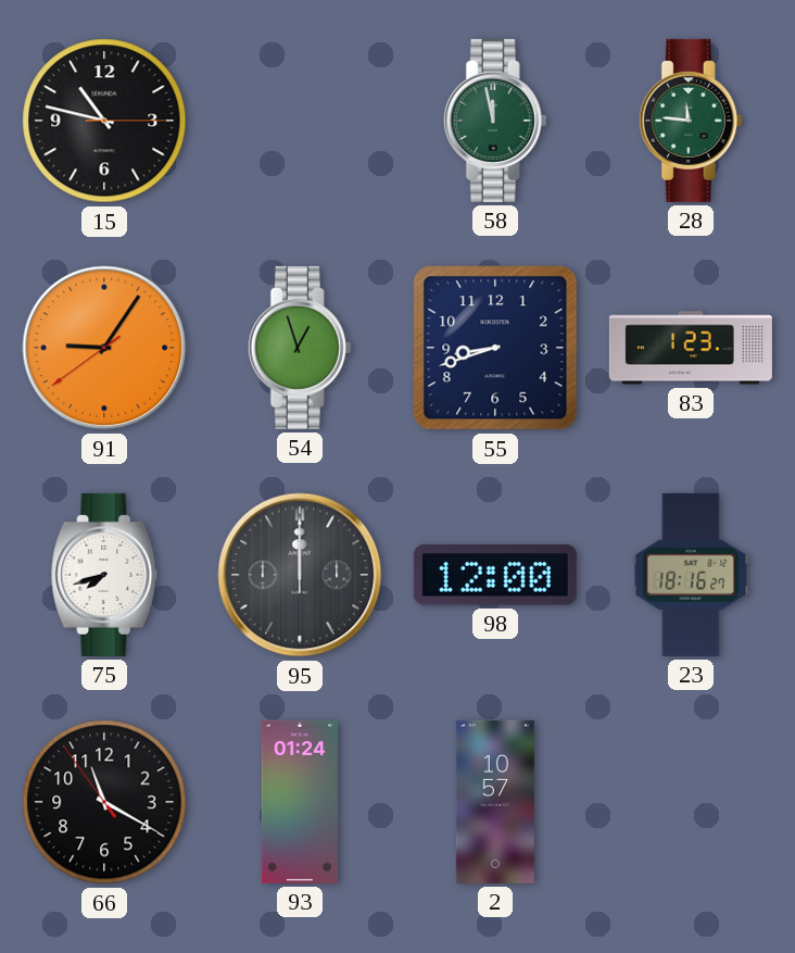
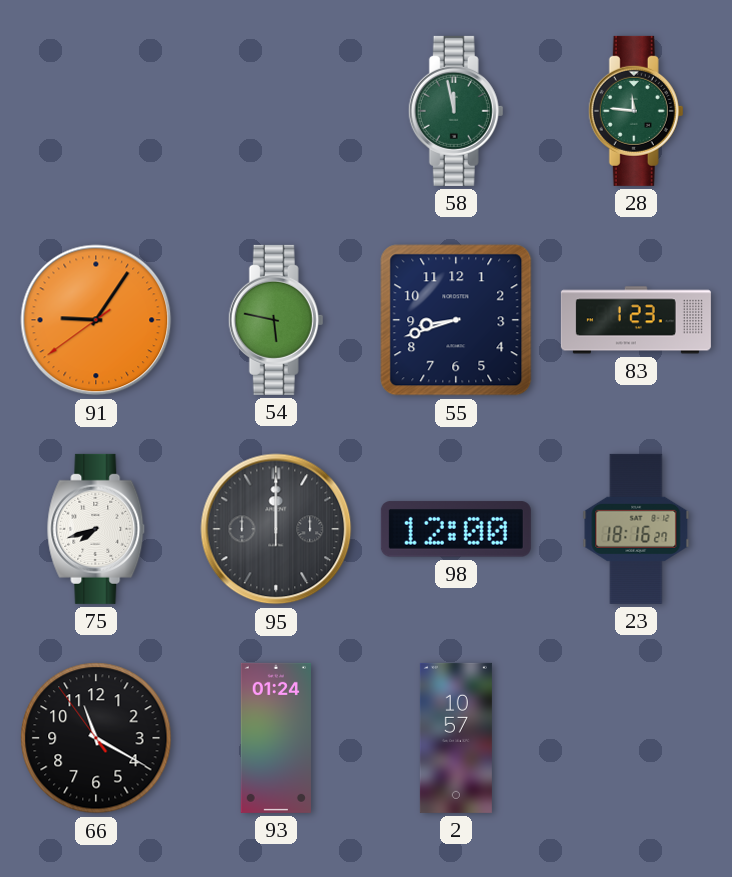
15: 10:47 -> none
54: 12:57 -> 5:47
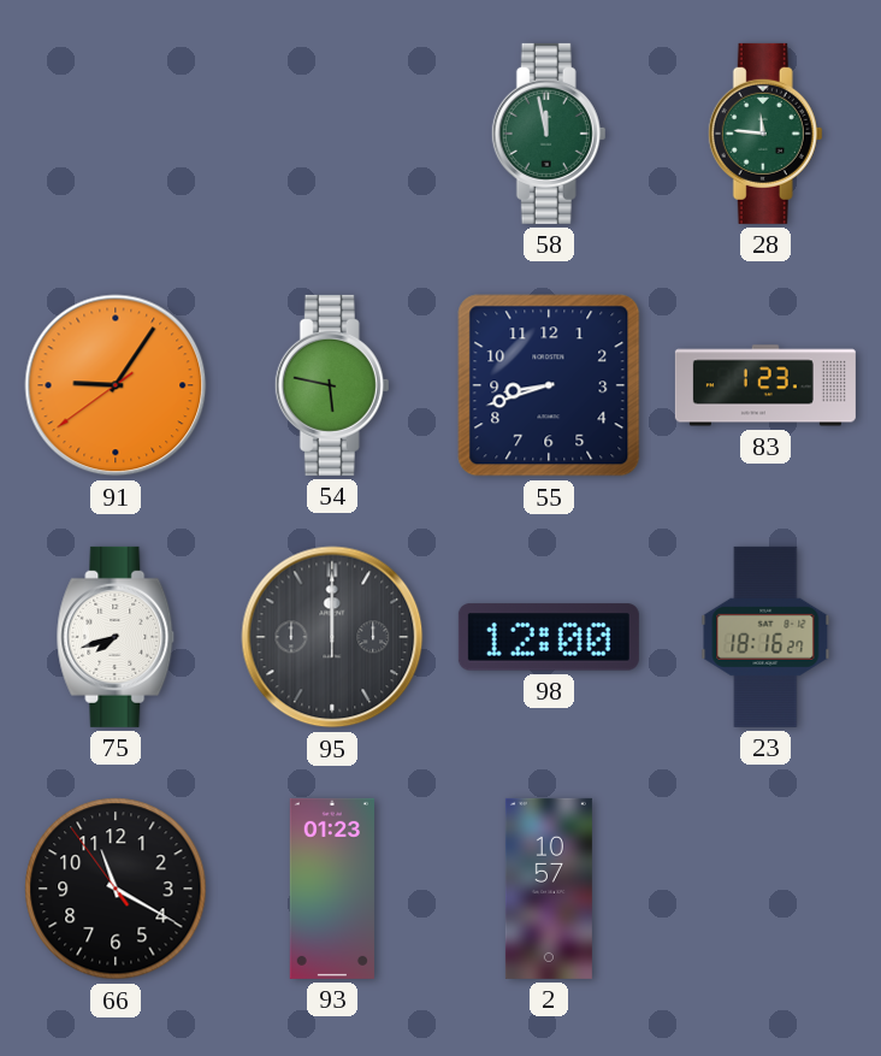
93: 01:24 -> 01:23
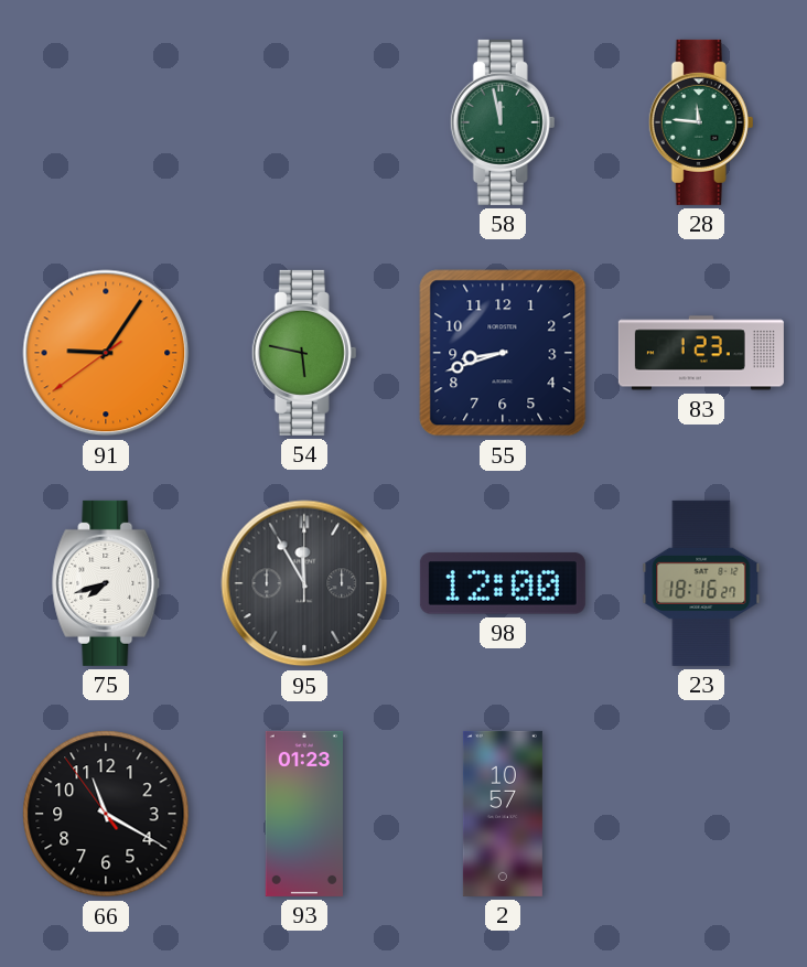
95: 12:00 -> 11:55
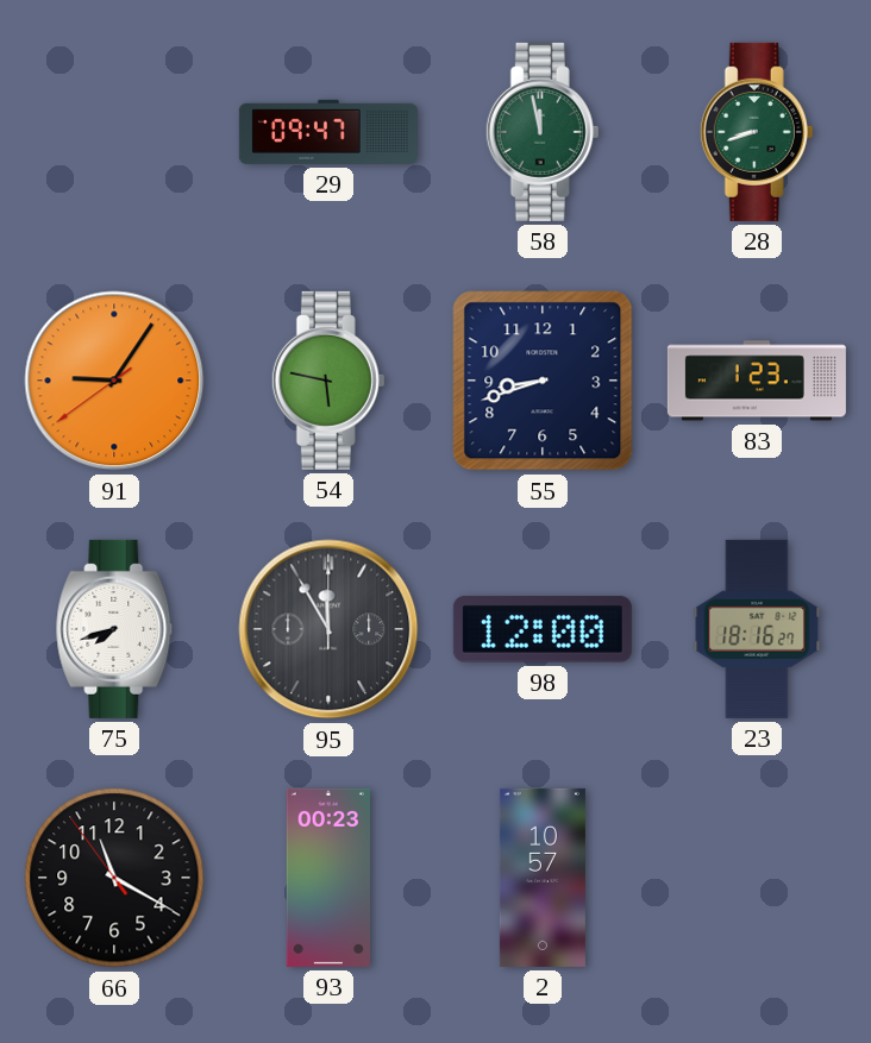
29: none -> 09:47
28: 11:46 -> 8:42
93: 01:23 -> 00:23
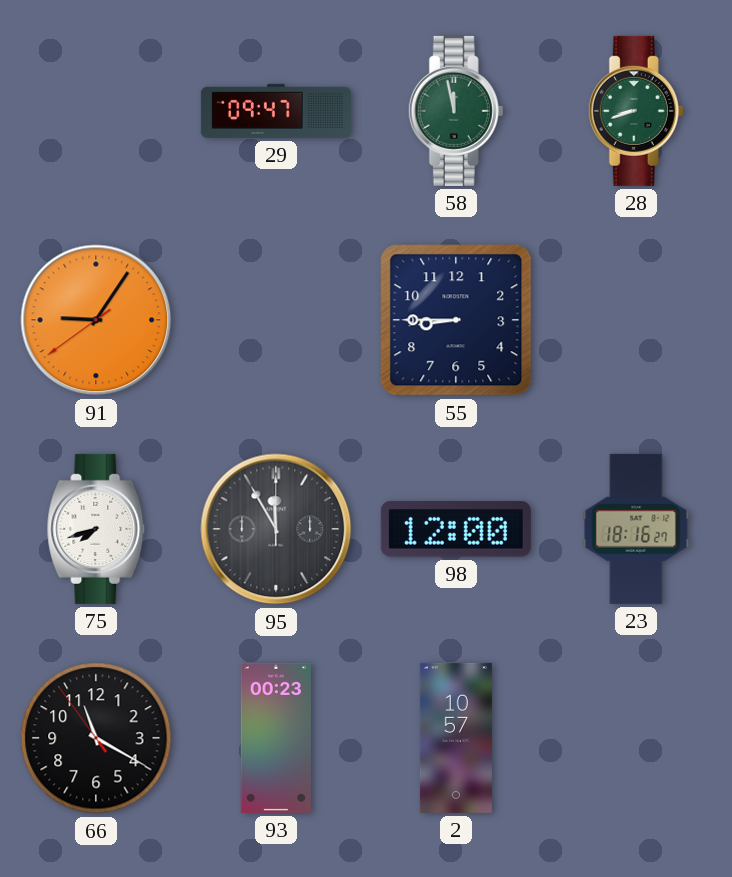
54: 5:47 -> none
55: 8:42 -> 8:45
83: 1:23 -> none
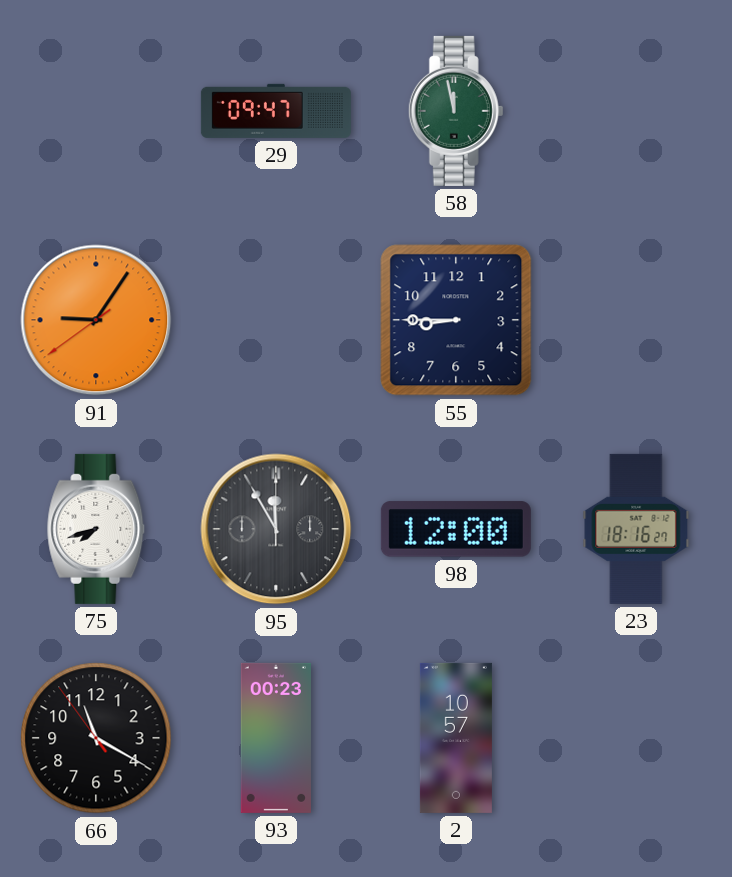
28: 8:42 -> none
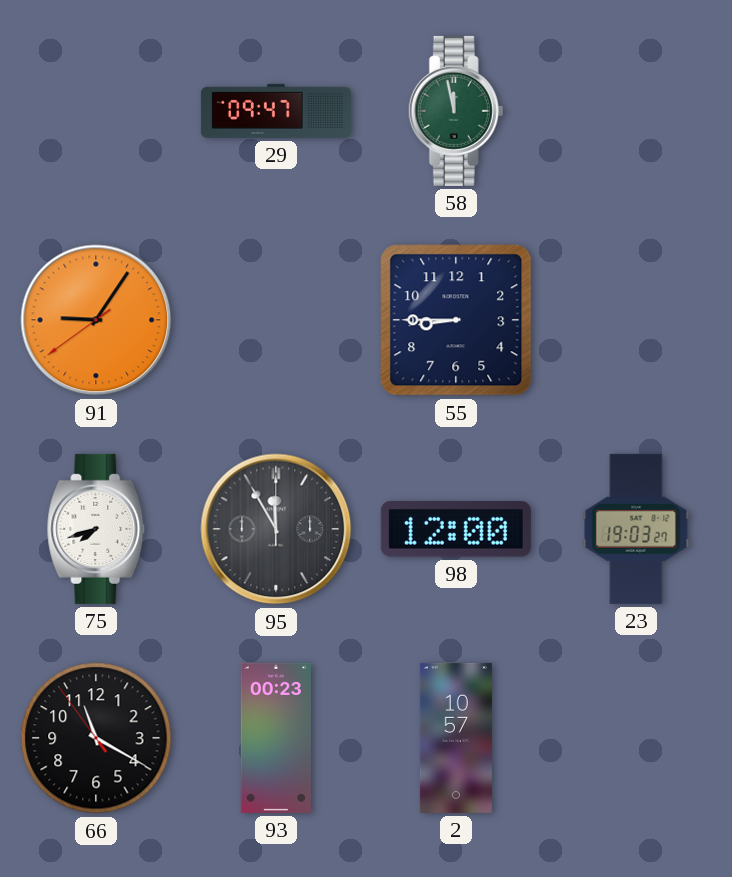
23: 18:16 -> 19:03
